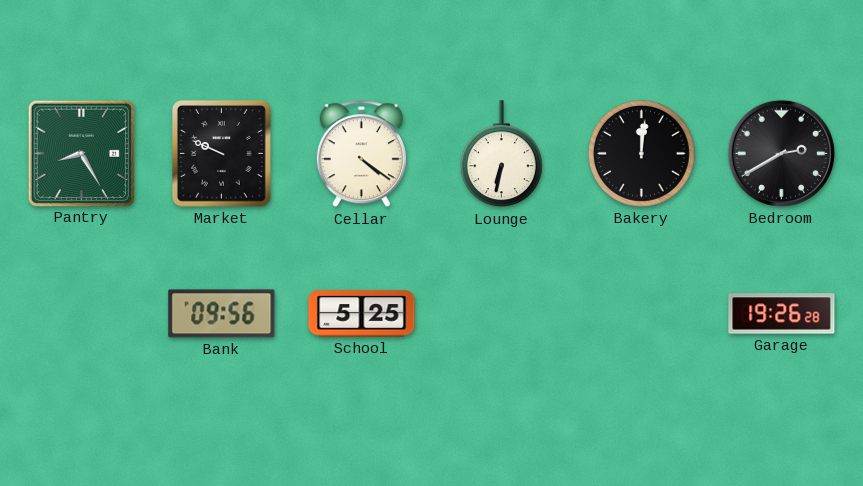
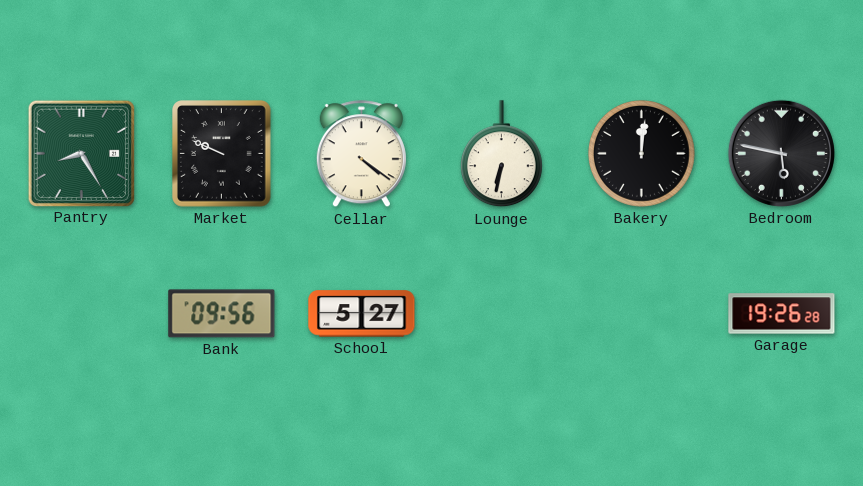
Bedroom: 2:40 -> 5:47
School: 5:25 -> 5:27
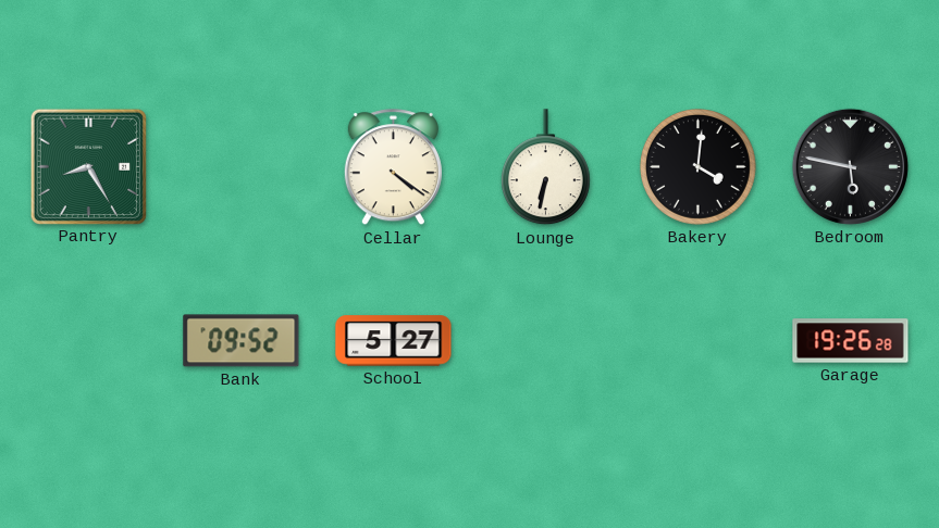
Market: 9:49 -> none
Bakery: 12:01 -> 4:01
Bank: 09:56 -> 09:52
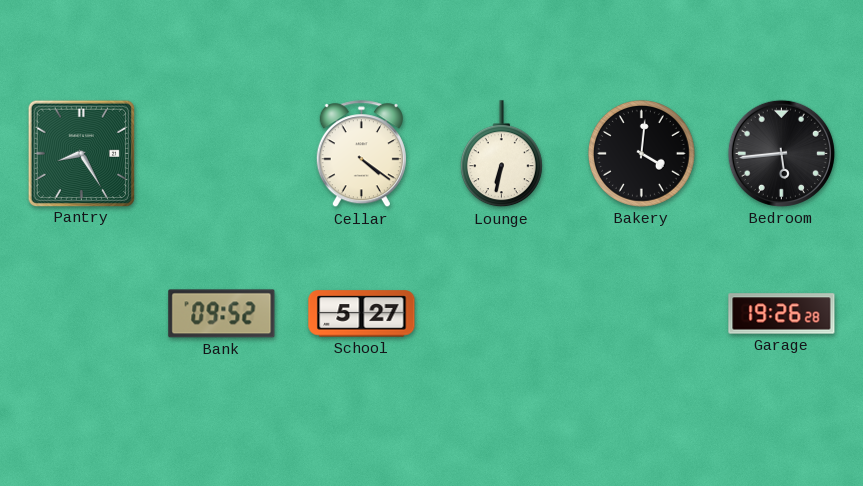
Bedroom: 5:47 -> 5:44
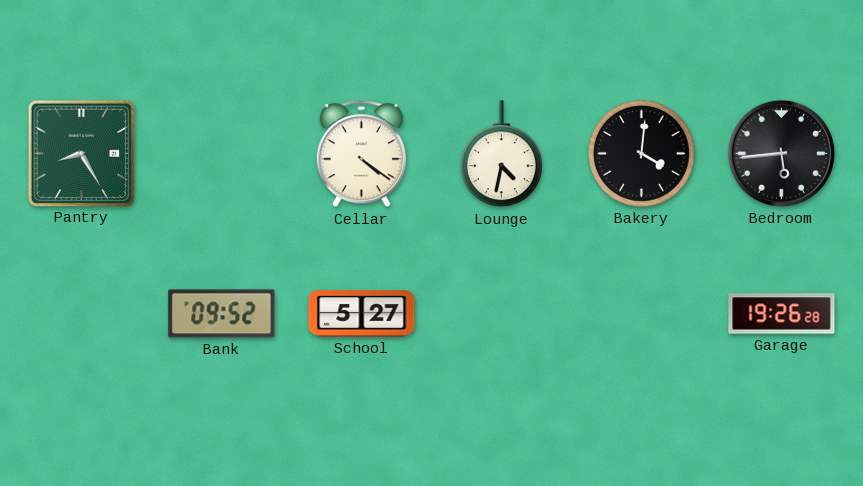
Lounge: 6:32 -> 4:32
